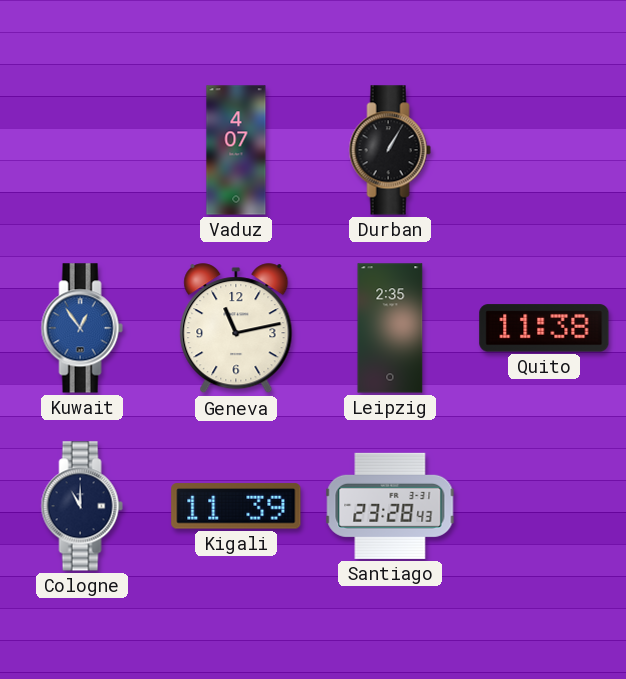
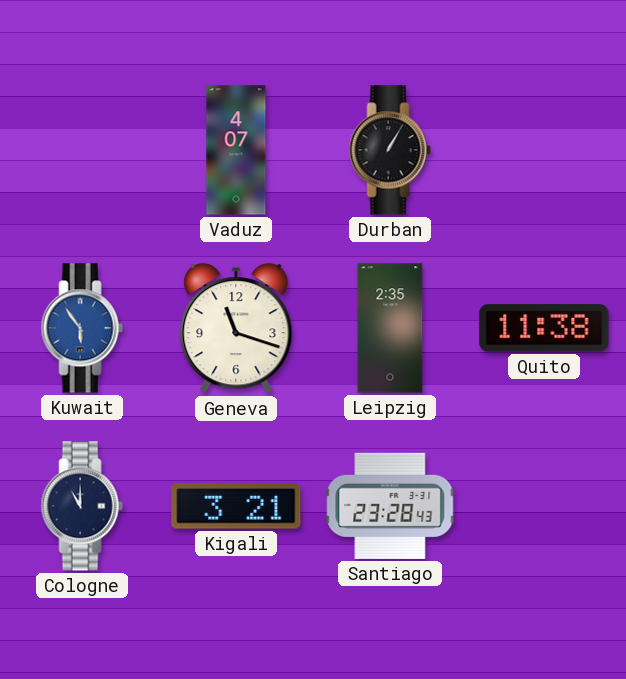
Kuwait: 12:54 -> 5:54
Geneva: 11:13 -> 11:18
Kigali: 11:39 -> 3:21
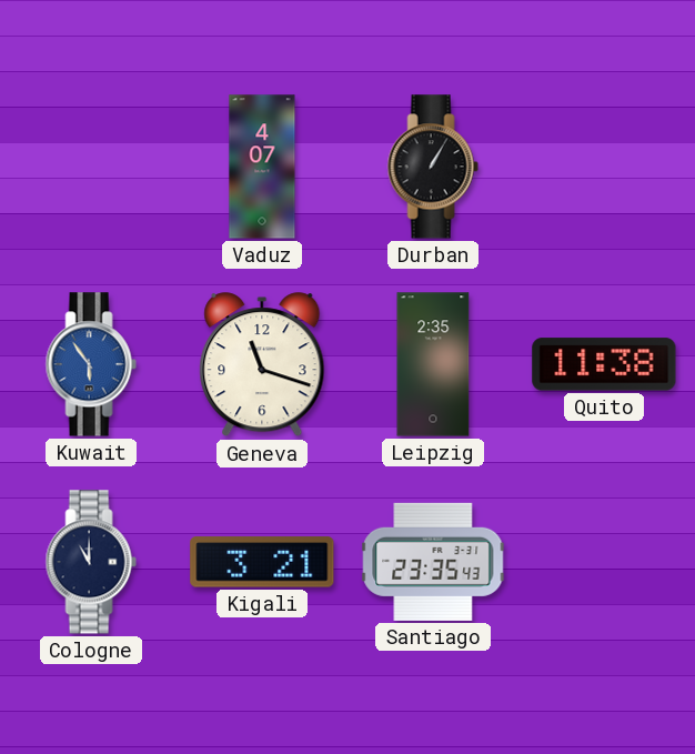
Santiago: 23:28 -> 23:35
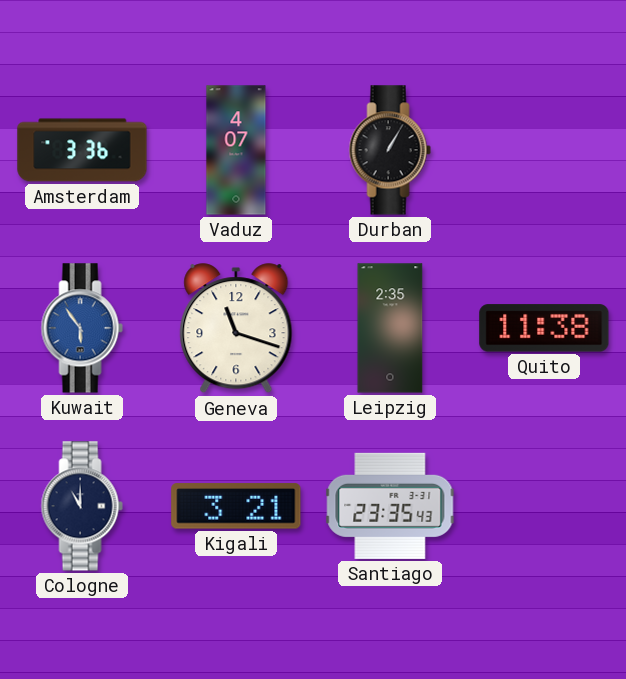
Amsterdam: none -> 3:36
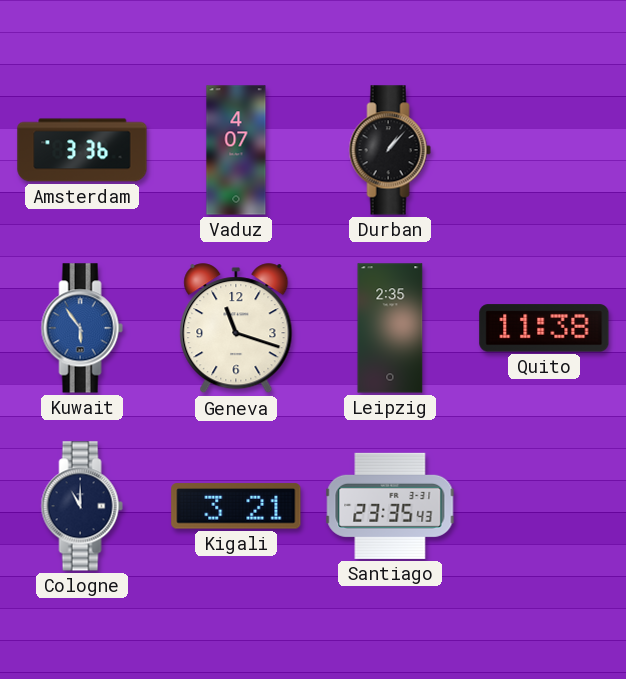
Durban: 1:05 -> 1:07
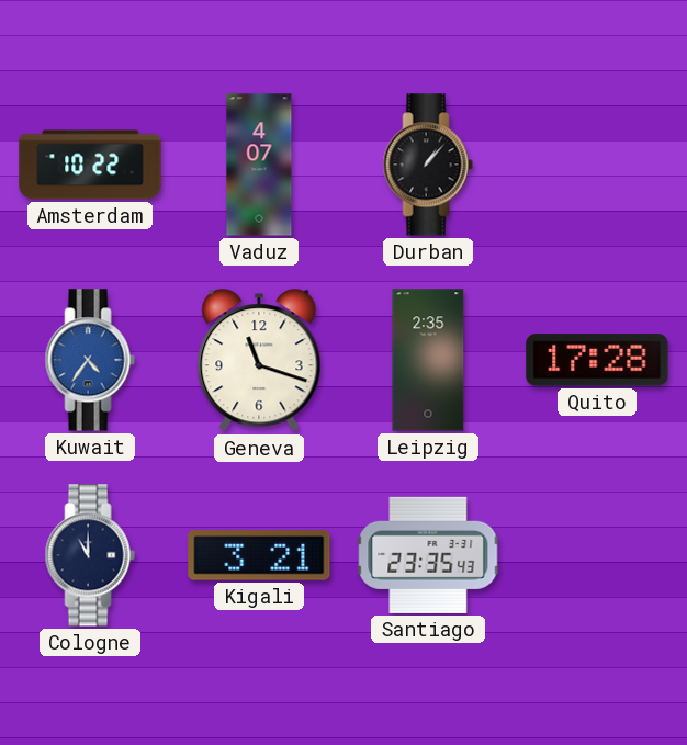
Amsterdam: 3:36 -> 10:22
Kuwait: 5:54 -> 4:36
Quito: 11:38 -> 17:28
